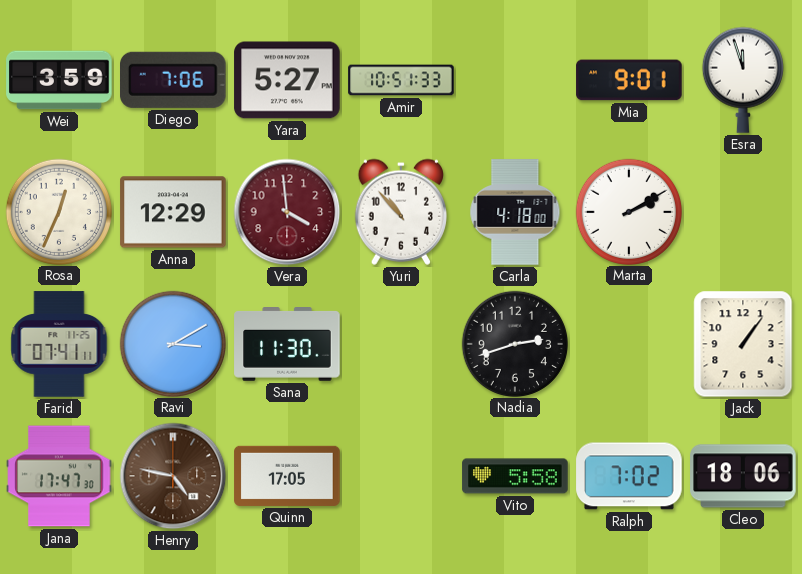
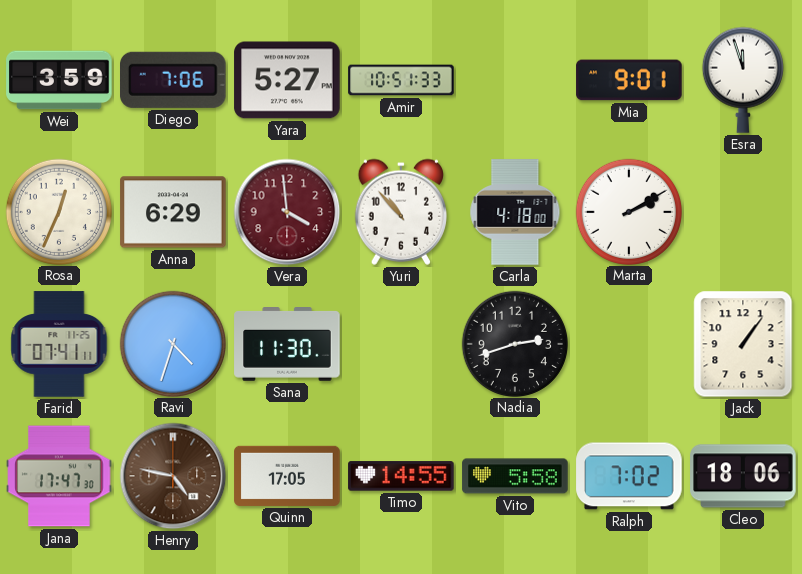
Anna: 12:29 -> 6:29
Ravi: 3:10 -> 4:33
Timo: none -> 14:55
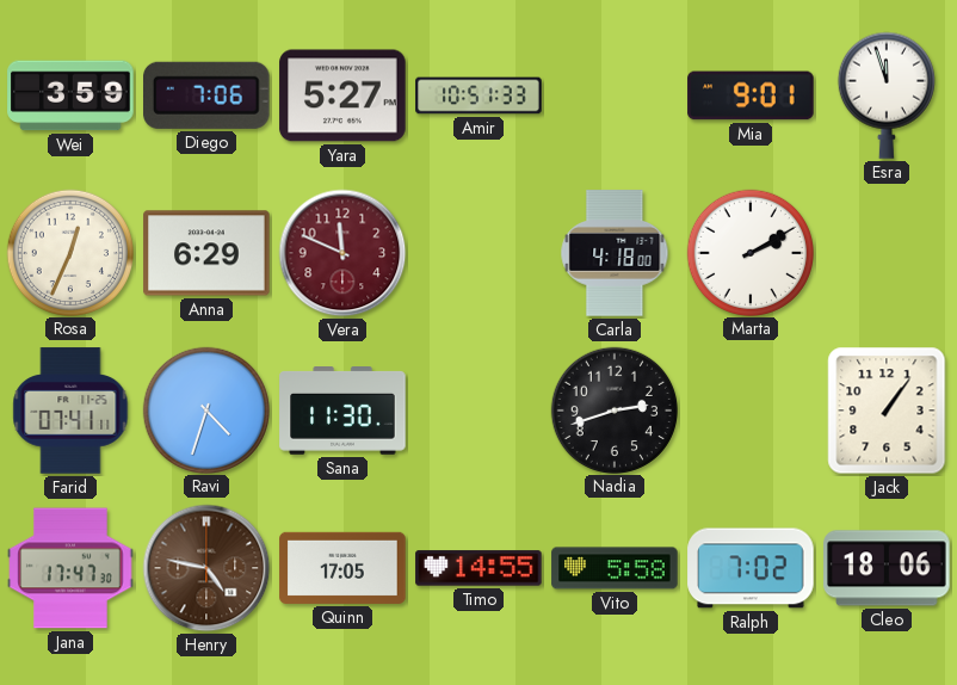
Vera: 3:59 -> 11:49
Yuri: 10:53 -> none
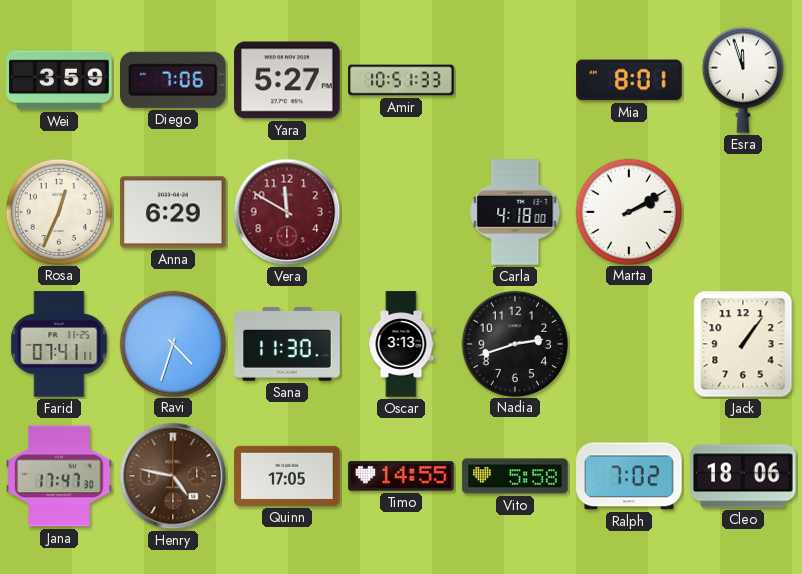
Mia: 9:01 -> 8:01
Vera: 11:49 -> 11:50
Oscar: none -> 3:13
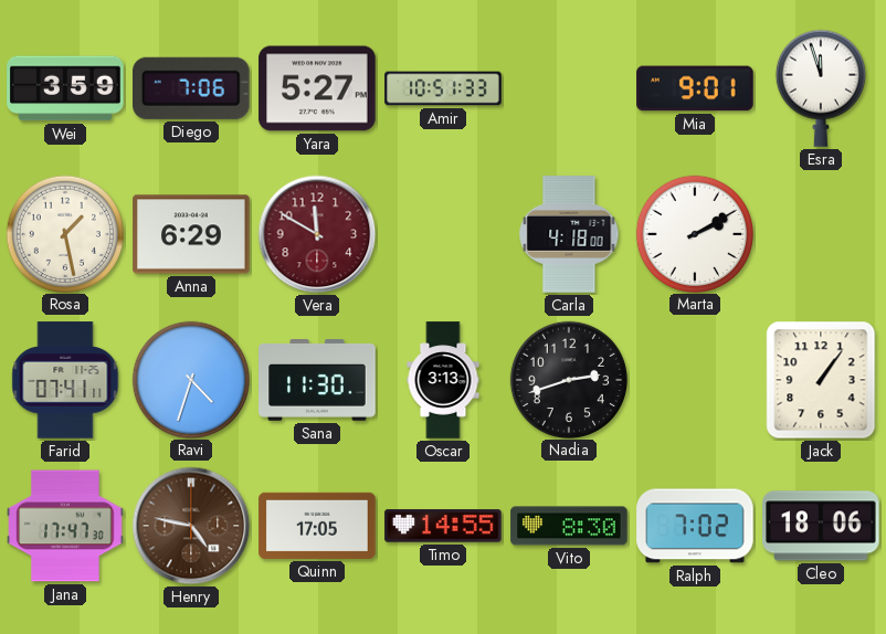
Mia: 8:01 -> 9:01
Rosa: 12:34 -> 1:28
Vito: 5:58 -> 8:30
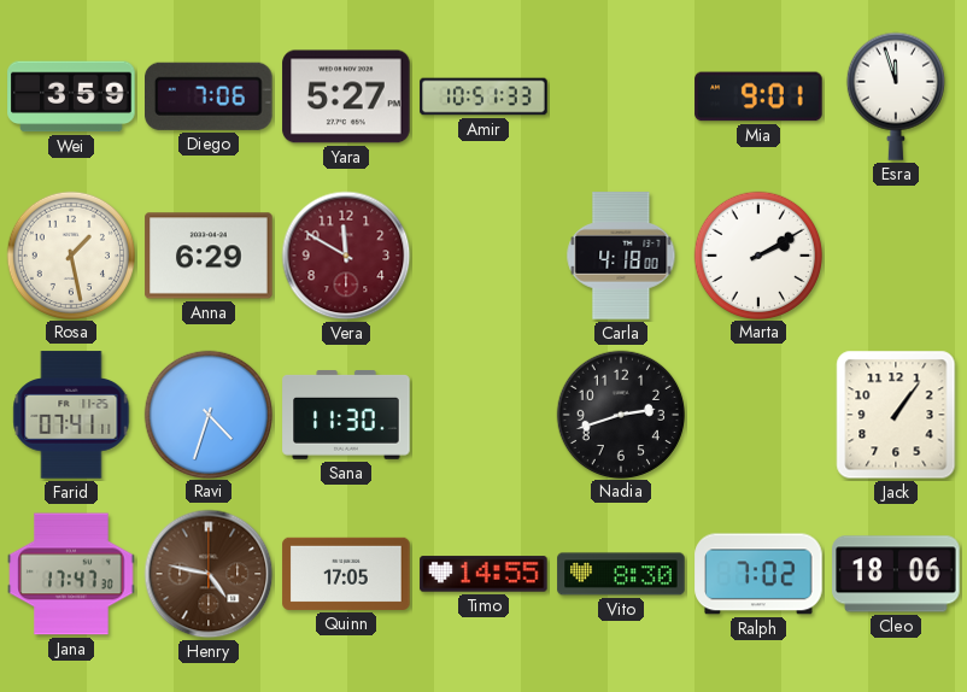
Oscar: 3:13 -> none
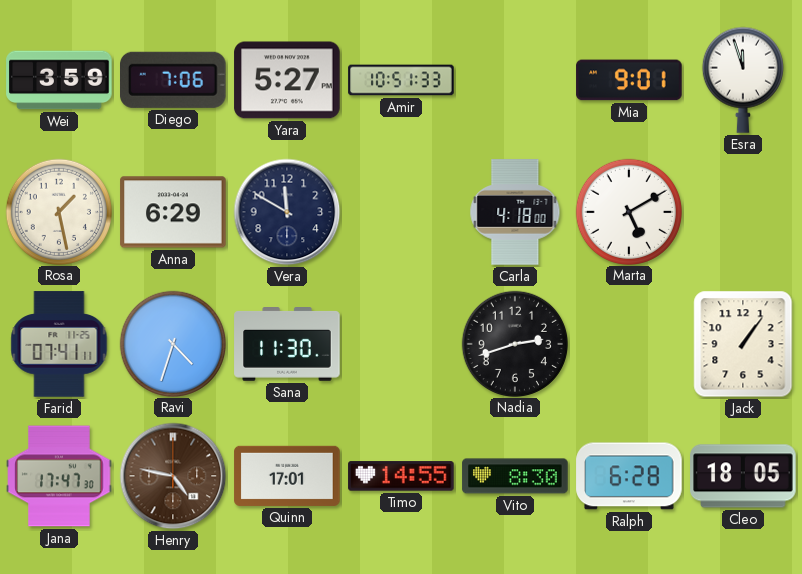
Vera dial: burgundy -> navy
Marta: 2:10 -> 5:10
Quinn: 17:05 -> 17:01
Ralph: 7:02 -> 6:28
Cleo: 18:06 -> 18:05
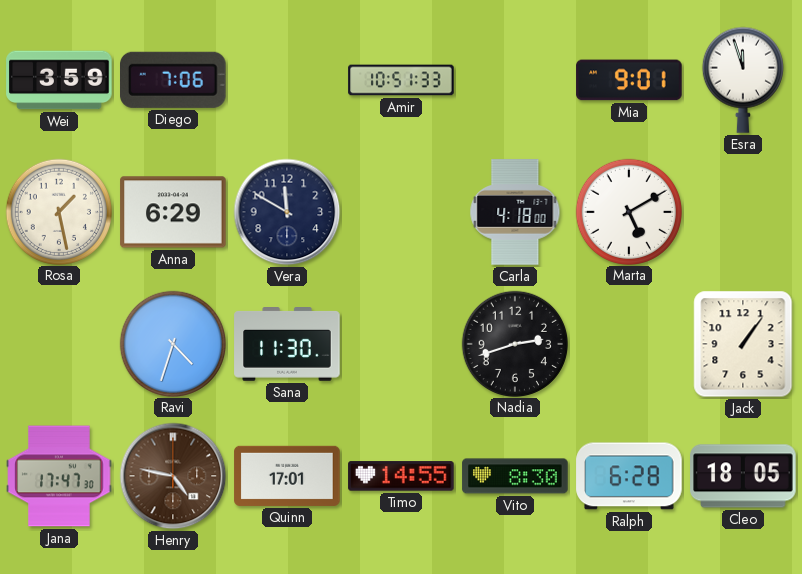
Yara: 5:27 -> none
Farid: 07:41 -> none
